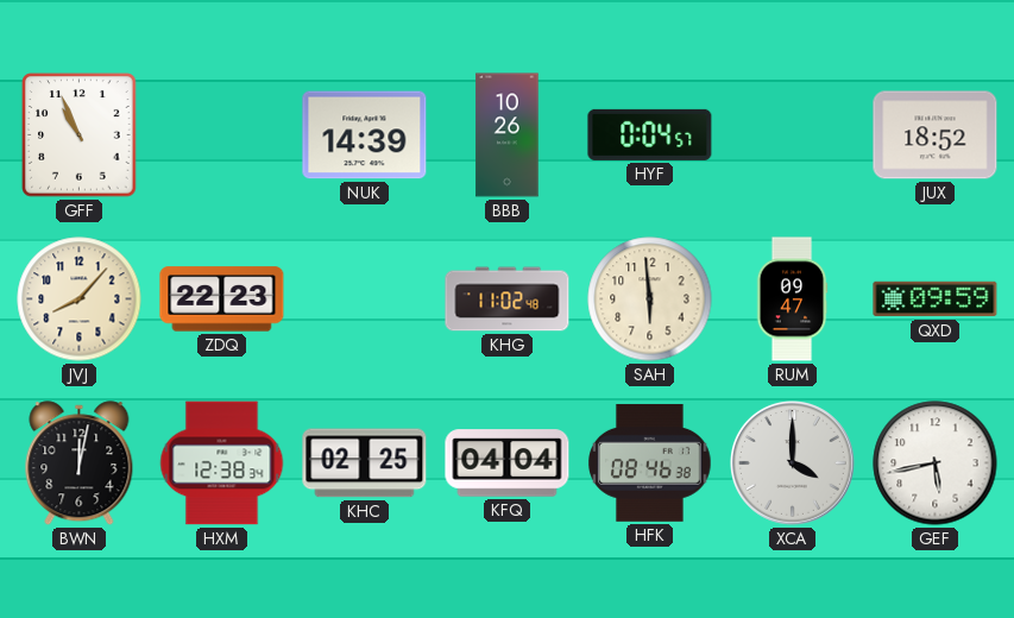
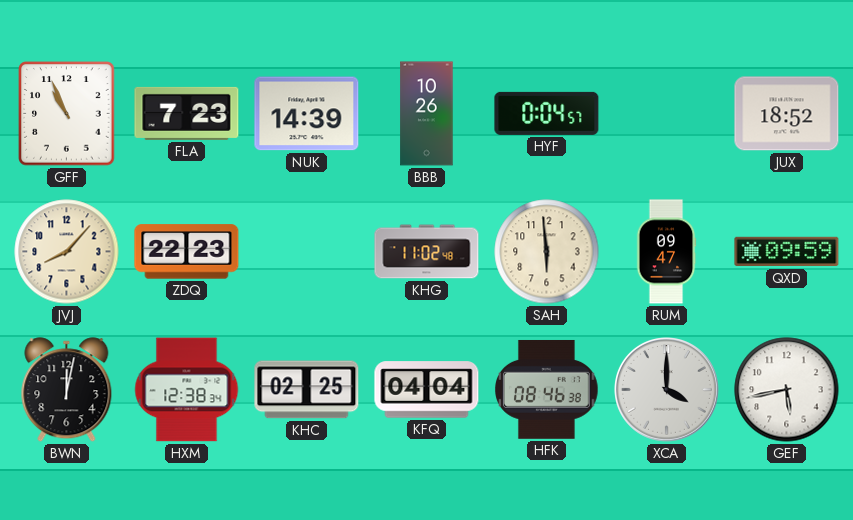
FLA: none -> 7:23
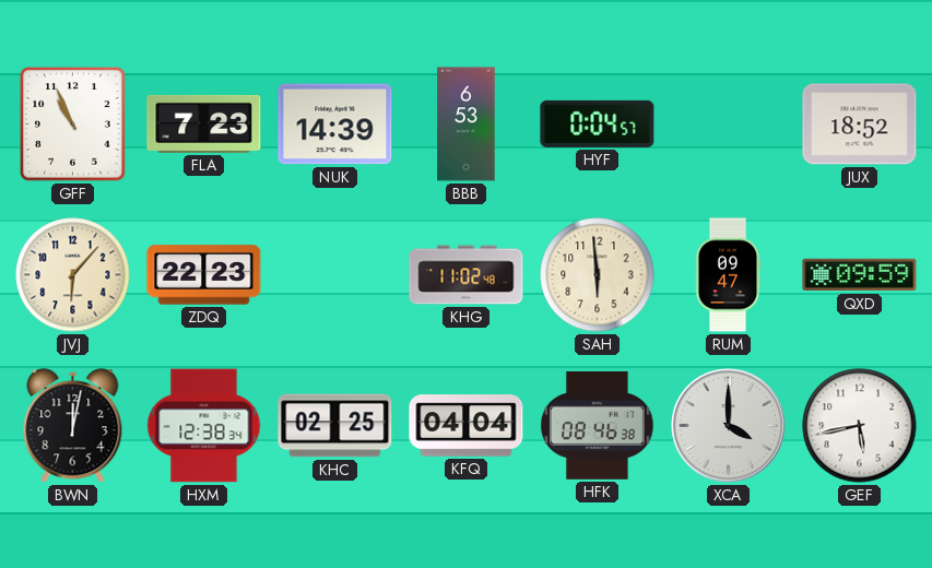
BBB: 10:26 -> 6:53
JVJ: 8:07 -> 6:07
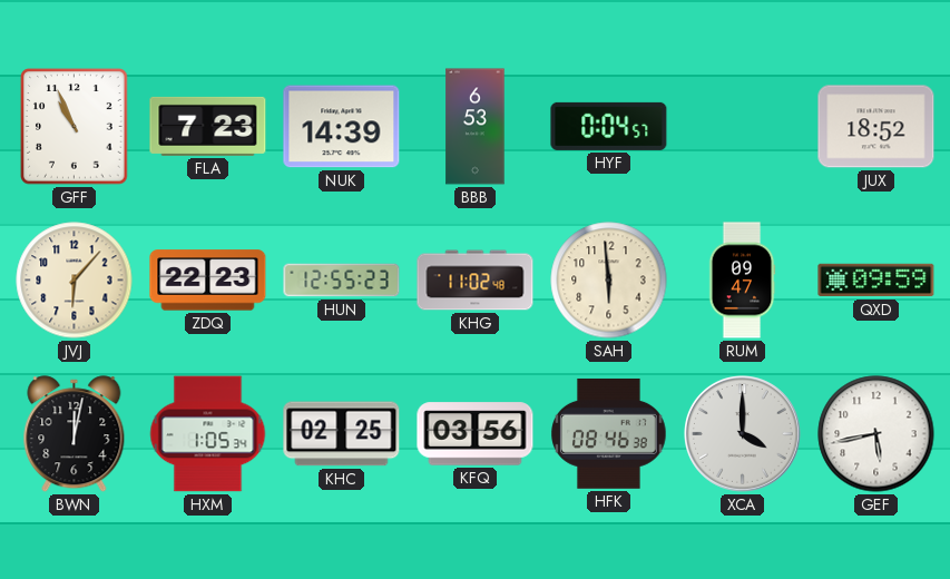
HUN: none -> 12:55
HXM: 12:38 -> 1:05
KFQ: 04:04 -> 03:56
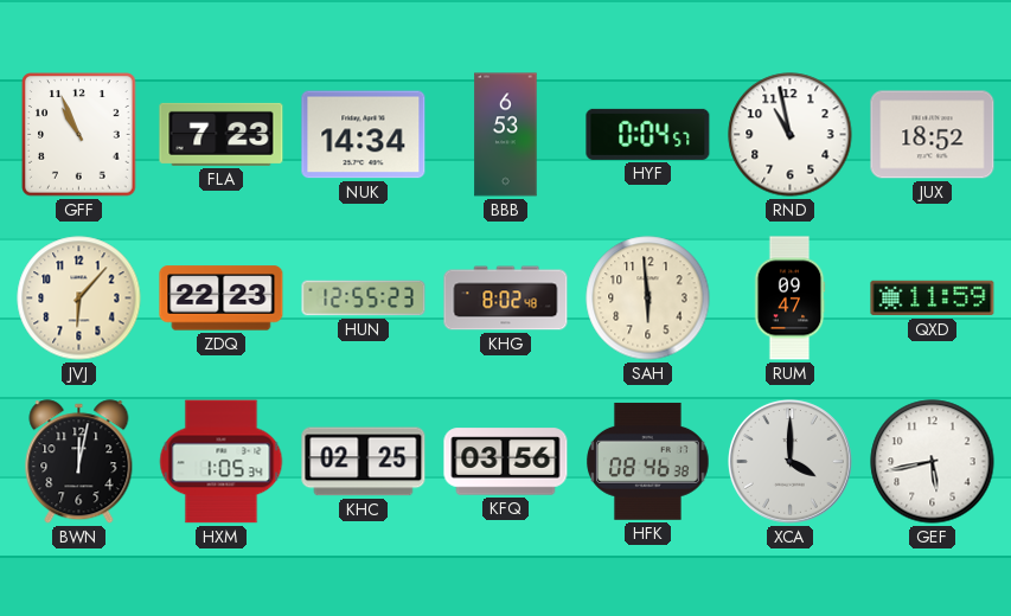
NUK: 14:39 -> 14:34
RND: none -> 10:58
KHG: 11:02 -> 8:02
QXD: 09:59 -> 11:59
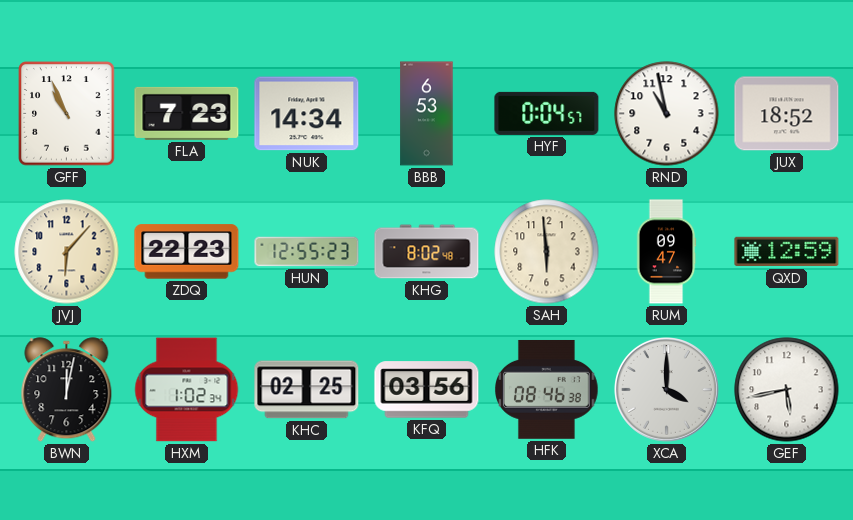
QXD: 11:59 -> 12:59
HXM: 1:05 -> 1:02
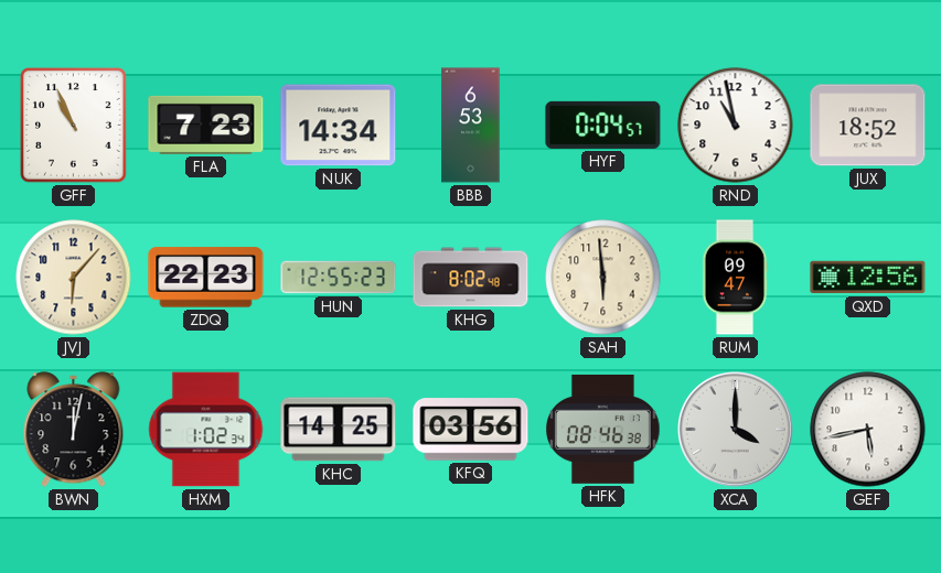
QXD: 12:59 -> 12:56
KHC: 02:25 -> 14:25
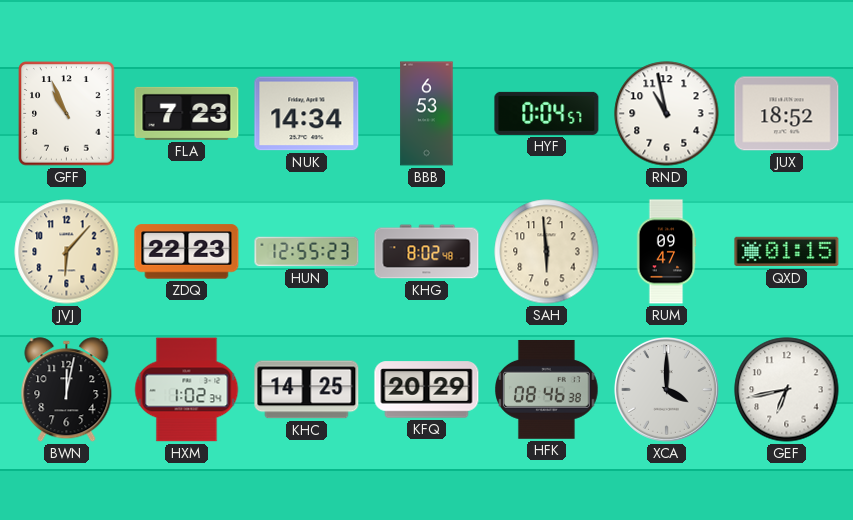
QXD: 12:56 -> 01:15
KFQ: 03:56 -> 20:29
GEF: 5:43 -> 6:43
